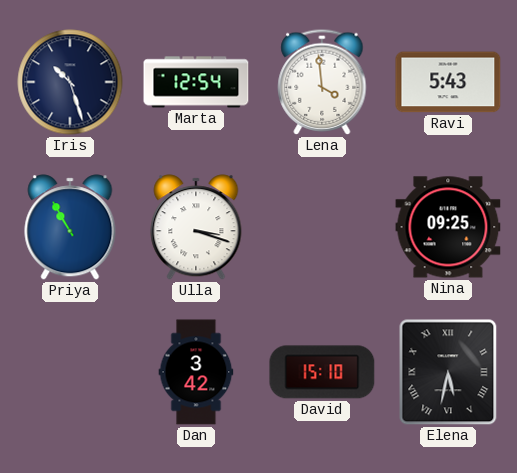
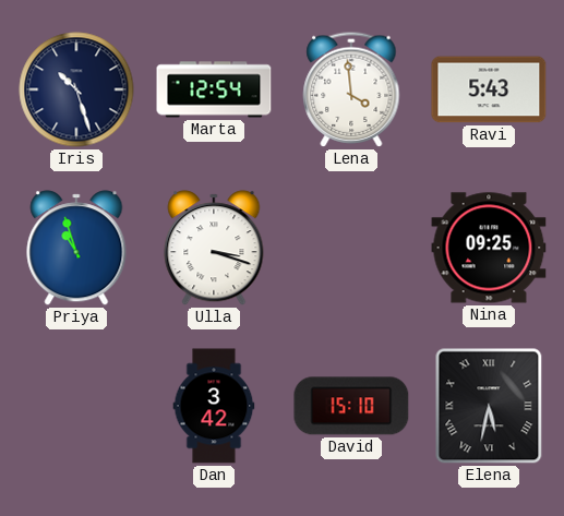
Priya: 10:55 -> 10:57
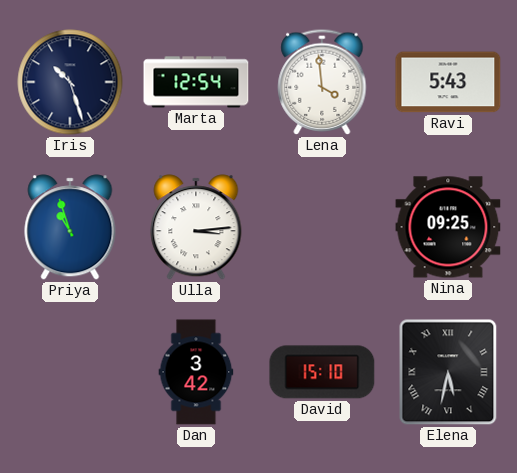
Ulla: 3:18 -> 3:14
